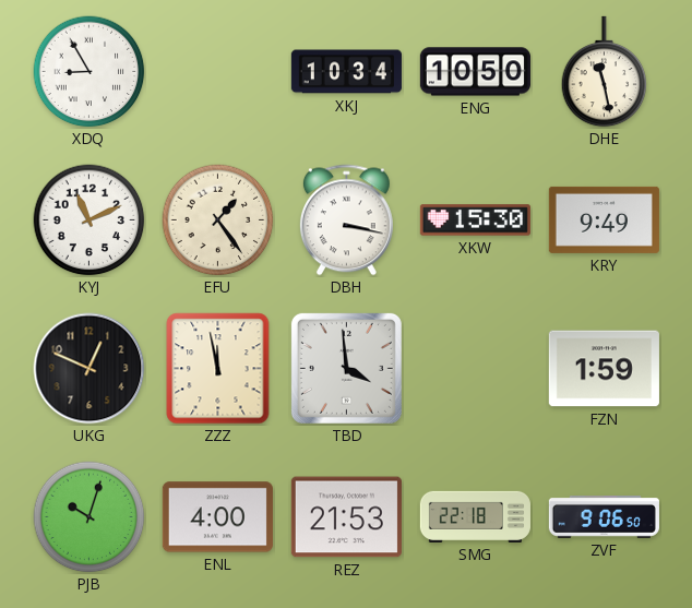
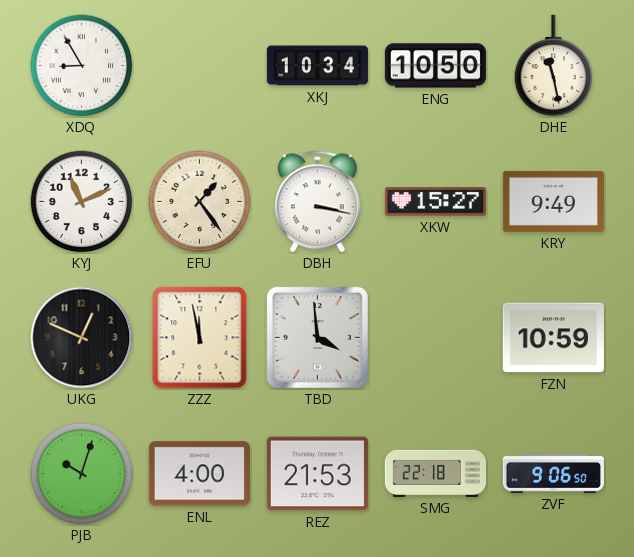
XKW: 15:30 -> 15:27
FZN: 1:59 -> 10:59
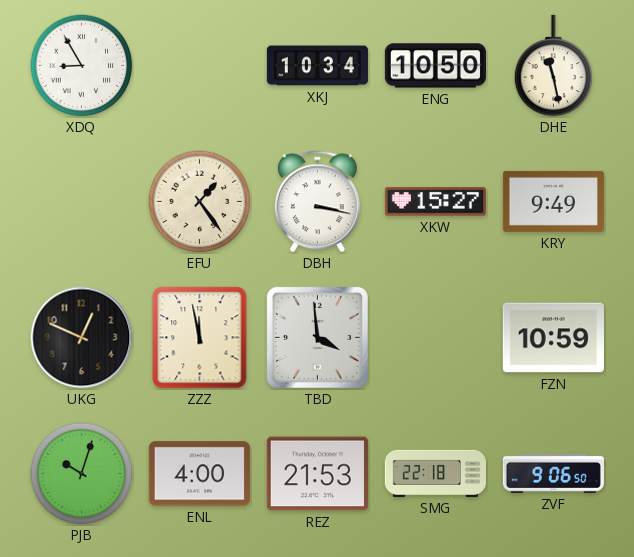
KYJ: 11:11 -> none
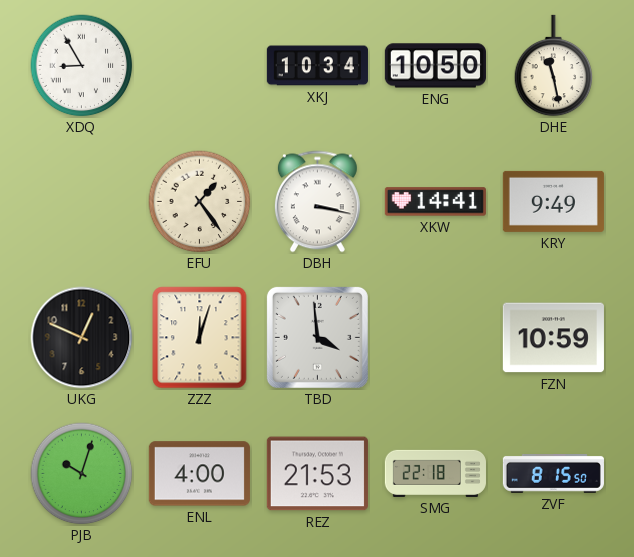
XKW: 15:27 -> 14:41
ZZZ: 11:58 -> 12:03
ZVF: 9:06 -> 8:15
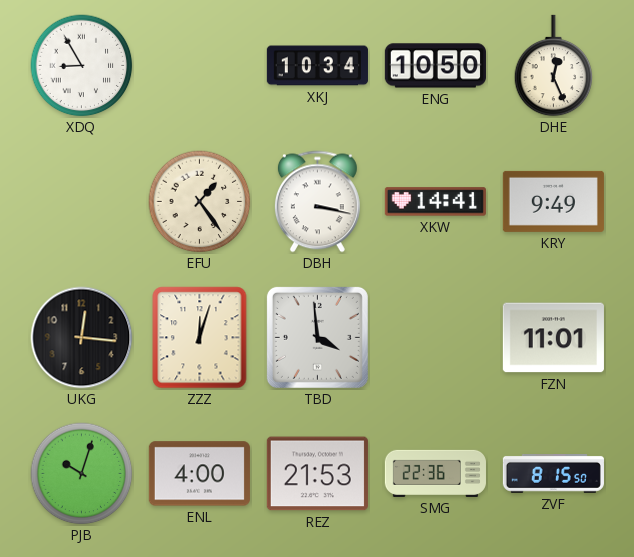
DHE: 11:28 -> 12:26
UKG: 12:49 -> 12:16
FZN: 10:59 -> 11:01
SMG: 22:18 -> 22:36
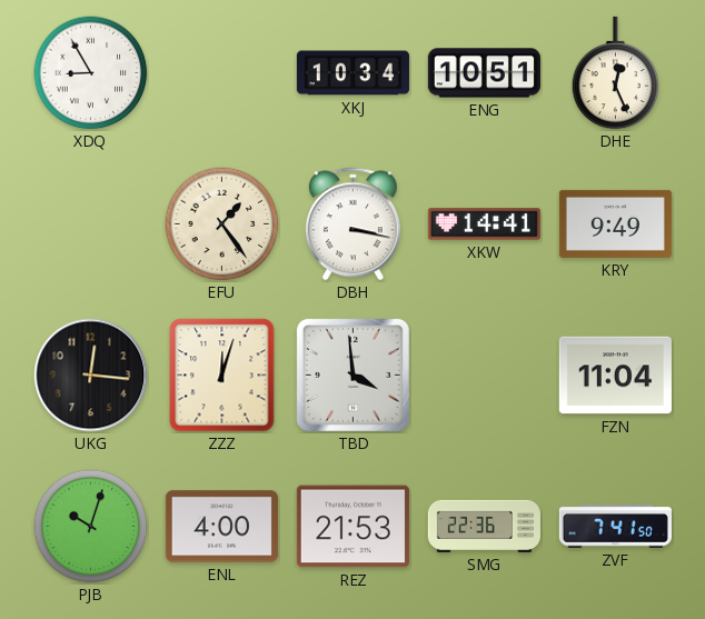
ENG: 10:50 -> 10:51
FZN: 11:01 -> 11:04
ZVF: 8:15 -> 7:41
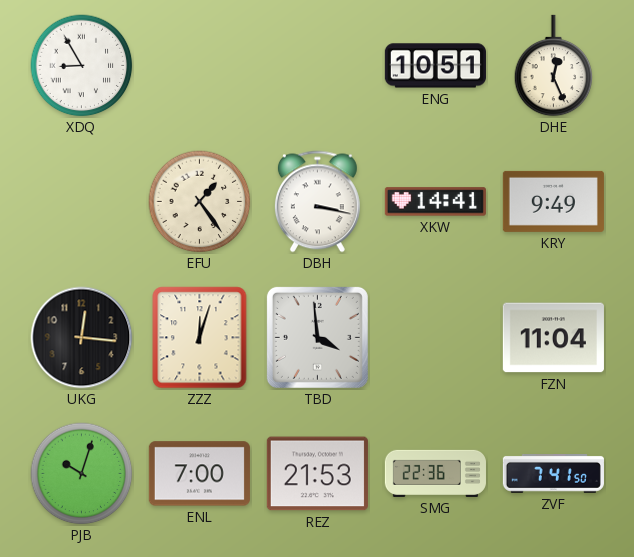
XKJ: 10:34 -> none
ENL: 4:00 -> 7:00
